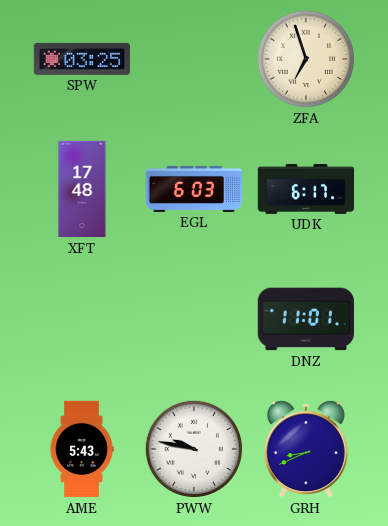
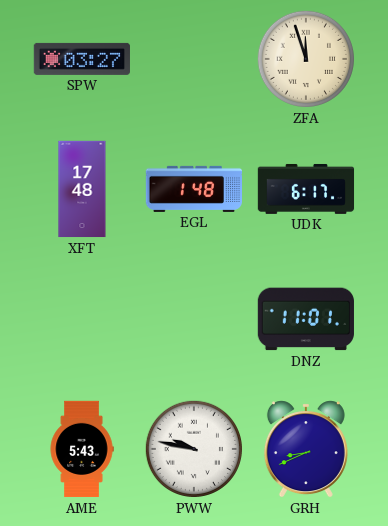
SPW: 03:25 -> 03:27
ZFA: 6:57 -> 11:57
EGL: 6:03 -> 1:48
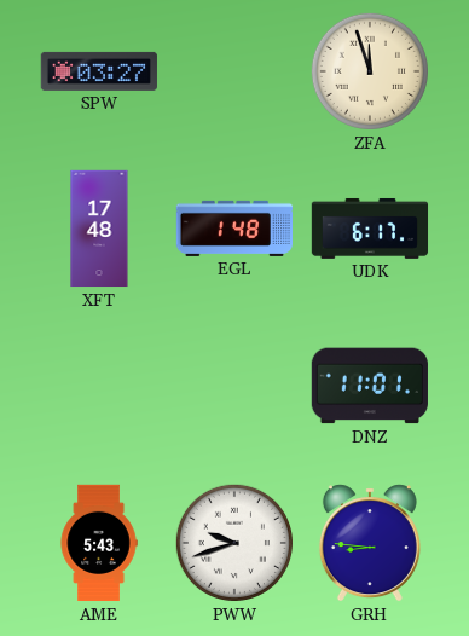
PWW: 9:47 -> 9:42
GRH: 8:41 -> 8:46
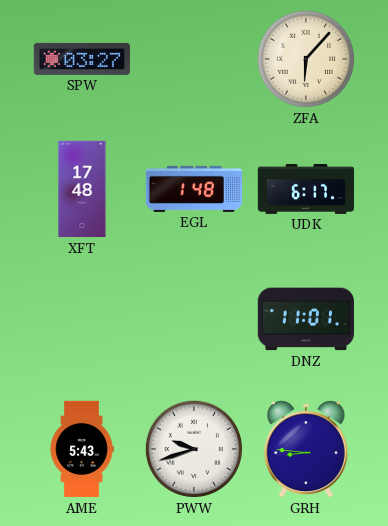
ZFA: 11:57 -> 6:07
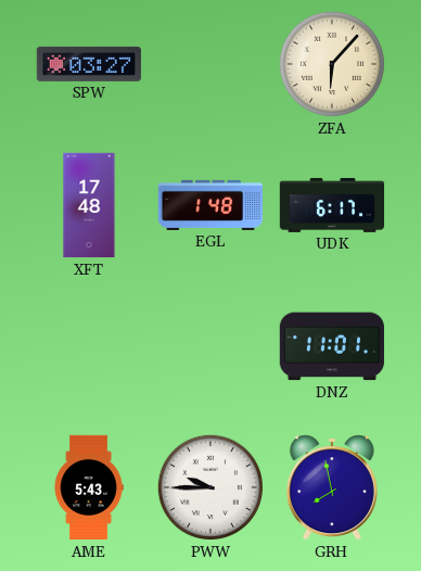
PWW: 9:42 -> 9:45
GRH: 8:46 -> 7:58
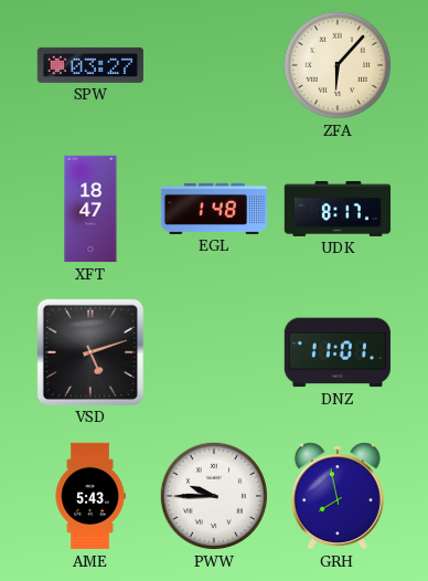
XFT: 17:48 -> 18:47
UDK: 6:17 -> 8:17
VSD: none -> 5:12
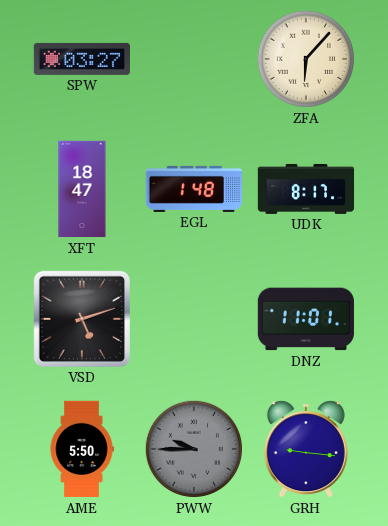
AME: 5:43 -> 5:50
PWW dial: white -> grey
GRH: 7:58 -> 9:16
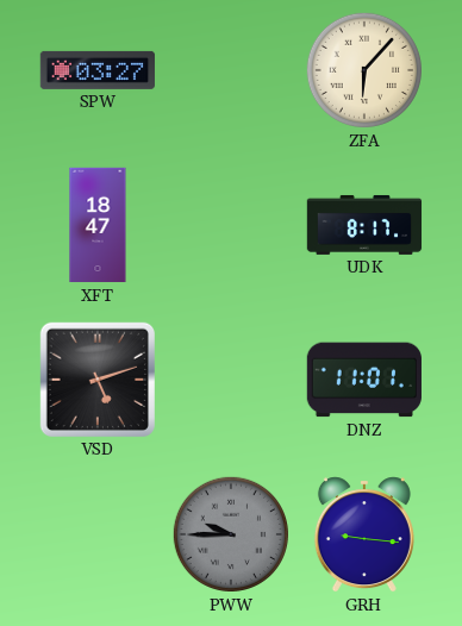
EGL: 1:48 -> none
AME: 5:50 -> none
